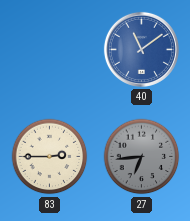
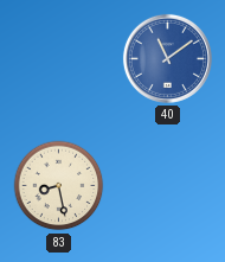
83: 2:45 -> 8:28
27: 6:44 -> none
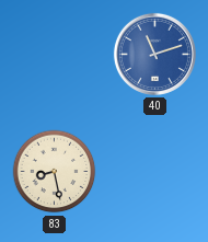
40: 11:09 -> 11:12
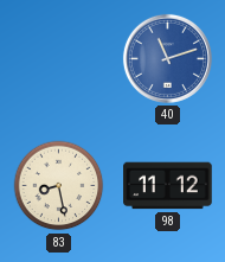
98: none -> 11:12
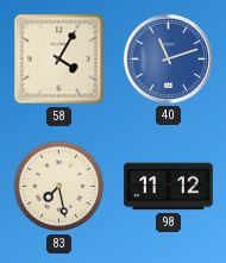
58: none -> 4:05
83: 8:28 -> 7:28
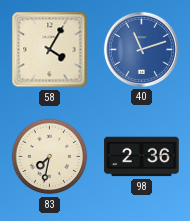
83: 7:28 -> 7:32
98: 11:12 -> 2:36
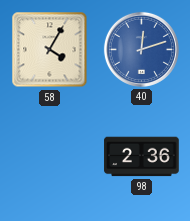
40: 11:12 -> 12:12
83: 7:32 -> none
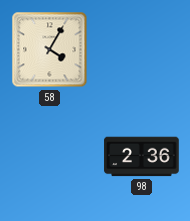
40: 12:12 -> none
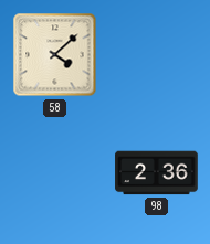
58: 4:05 -> 4:08
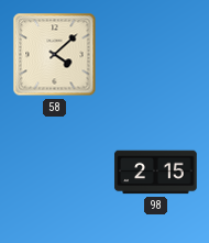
98: 2:36 -> 2:15
